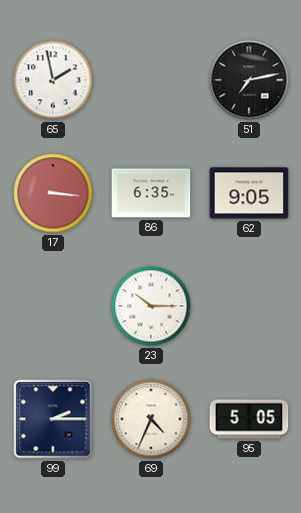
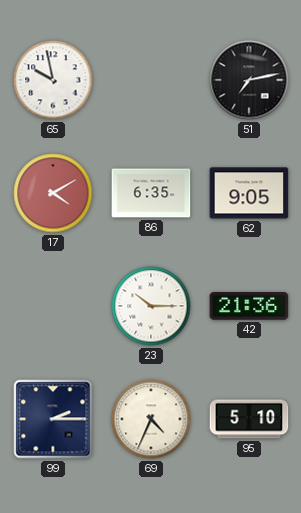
65: 1:58 -> 9:58
17: 3:16 -> 4:10
42: none -> 21:36
95: 5:05 -> 5:10
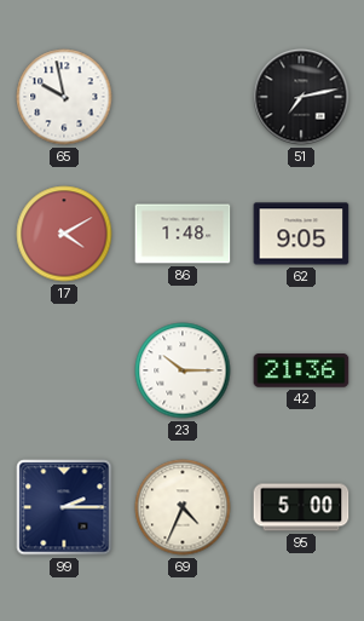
86: 6:35 -> 1:48
95: 5:10 -> 5:00
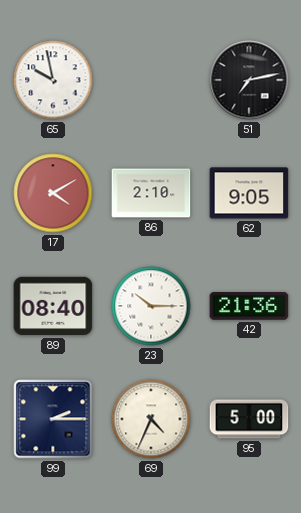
86: 1:48 -> 2:10
89: none -> 08:40
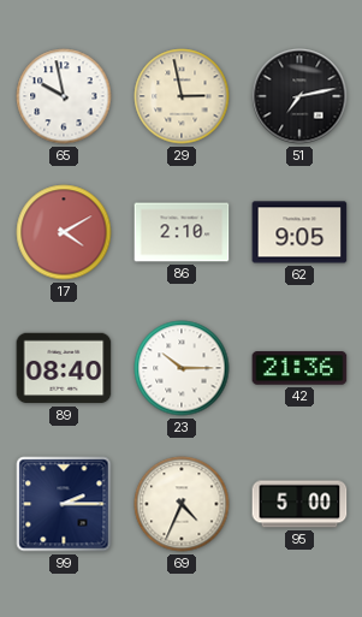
29: none -> 2:58
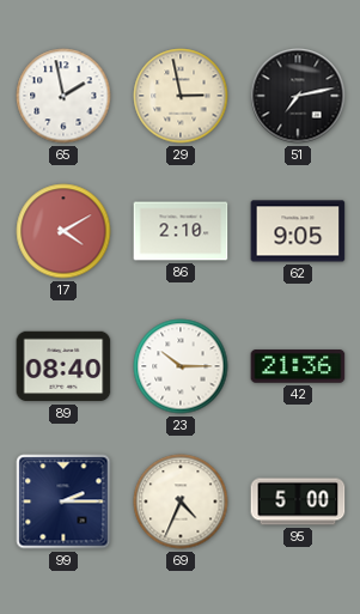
65: 9:58 -> 1:58
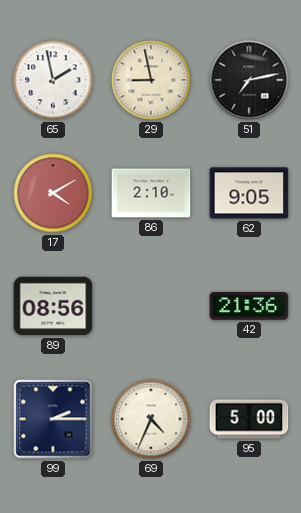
29: 2:58 -> 8:58
89: 08:40 -> 08:56
23: 10:15 -> none
